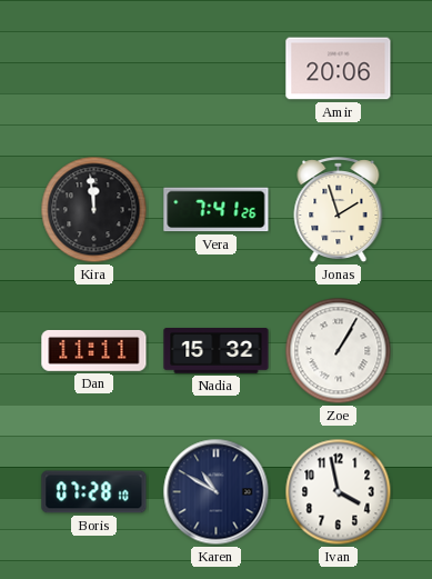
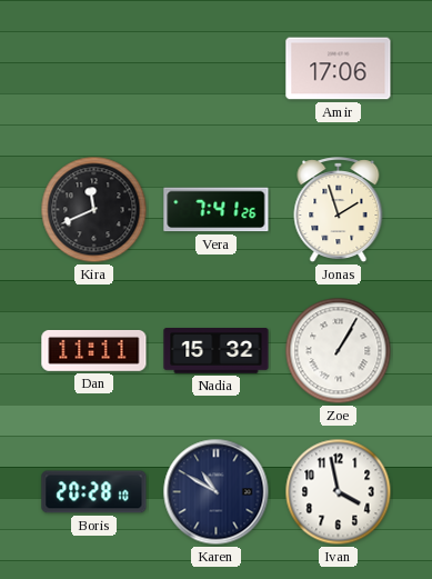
Amir: 20:06 -> 17:06
Kira: 11:59 -> 11:41
Boris: 07:28 -> 20:28
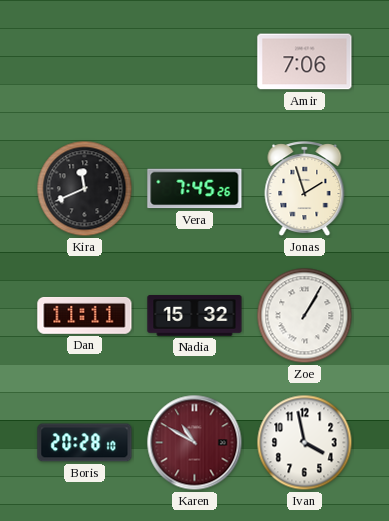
Amir: 17:06 -> 7:06
Vera: 7:41 -> 7:45
Karen dial: navy -> burgundy
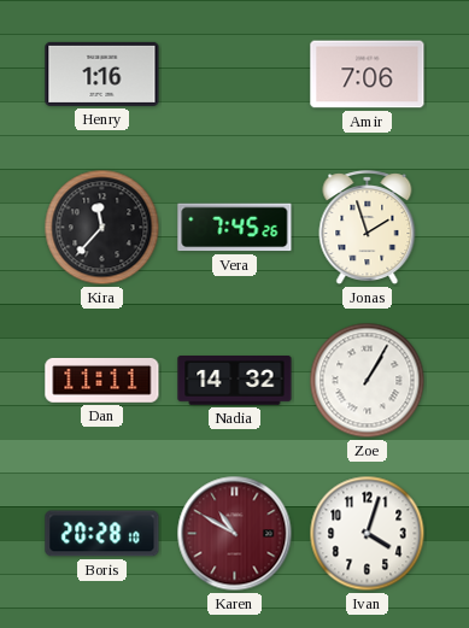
Henry: none -> 1:16
Kira: 11:41 -> 11:37
Nadia: 15:32 -> 14:32
Ivan: 3:58 -> 4:03
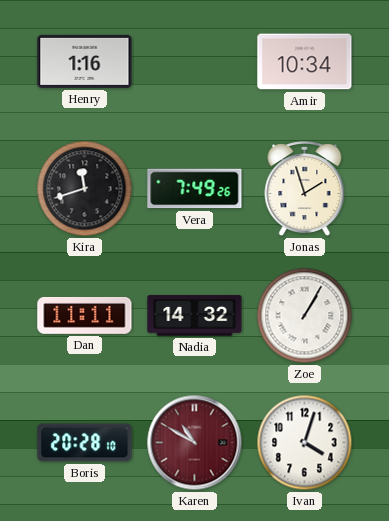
Amir: 7:06 -> 10:34
Kira: 11:37 -> 11:42
Vera: 7:45 -> 7:49
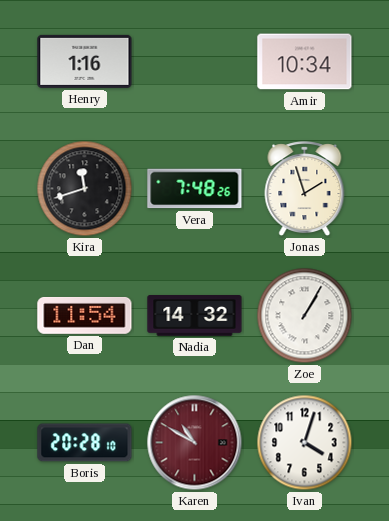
Vera: 7:49 -> 7:48
Dan: 11:11 -> 11:54
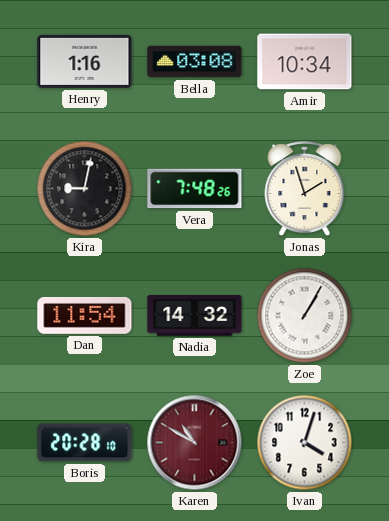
Bella: none -> 03:08
Kira: 11:42 -> 9:02
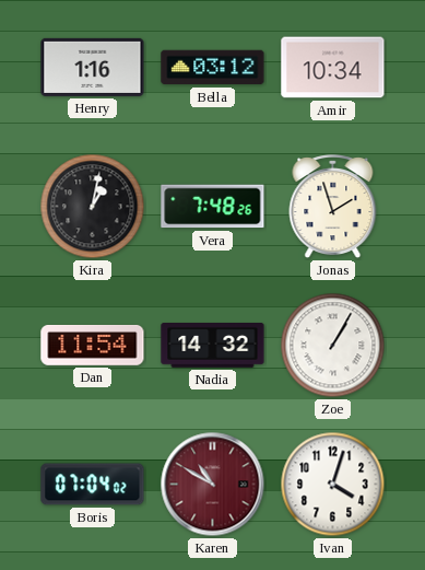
Bella: 03:08 -> 03:12
Kira: 9:02 -> 1:02
Boris: 20:28 -> 07:04
